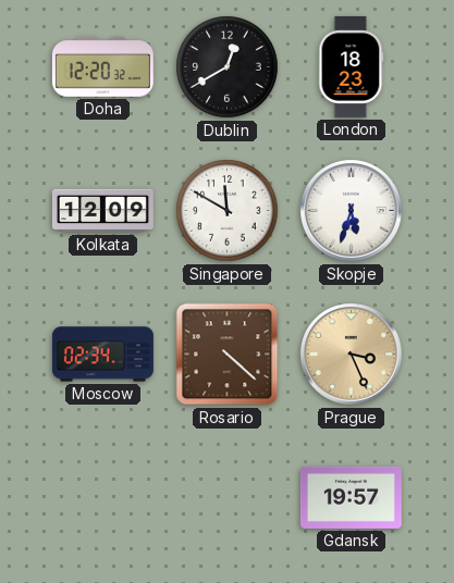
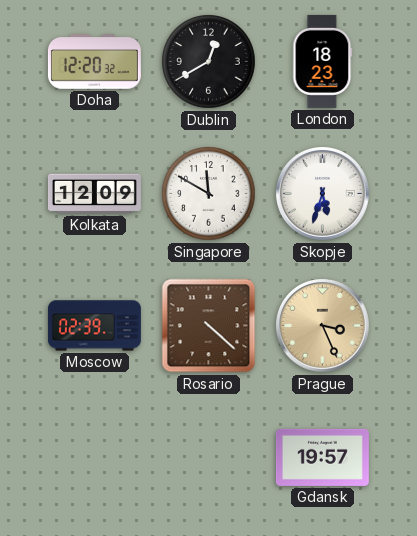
Moscow: 02:34 -> 02:39
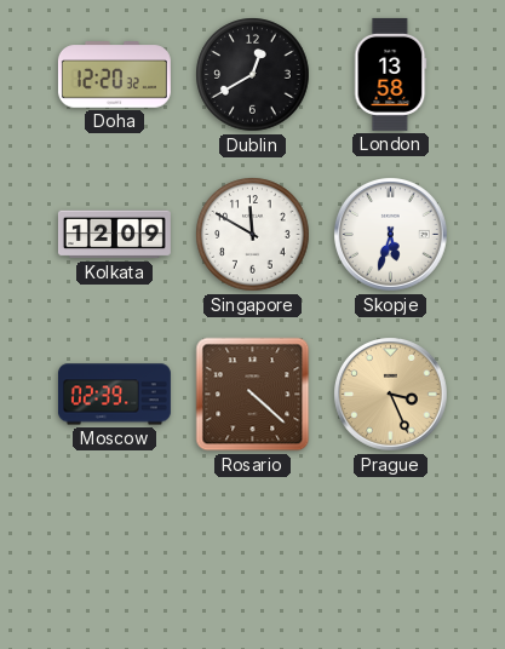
London: 18:23 -> 13:58
Gdansk: 19:57 -> none
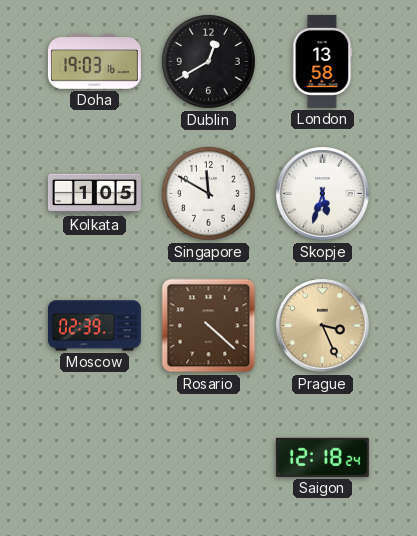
Doha: 12:20 -> 19:03
Kolkata: 12:09 -> 1:05
Saigon: none -> 12:18
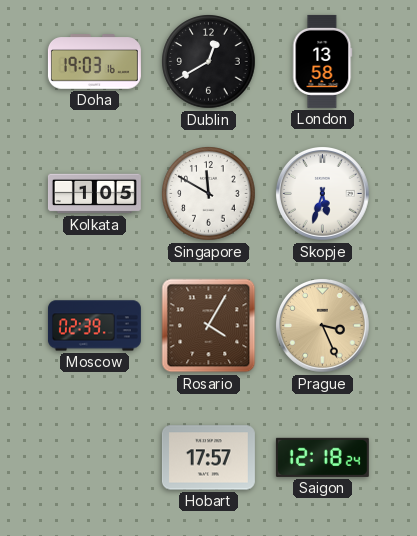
Rosario: 4:22 -> 4:05
Hobart: none -> 17:57
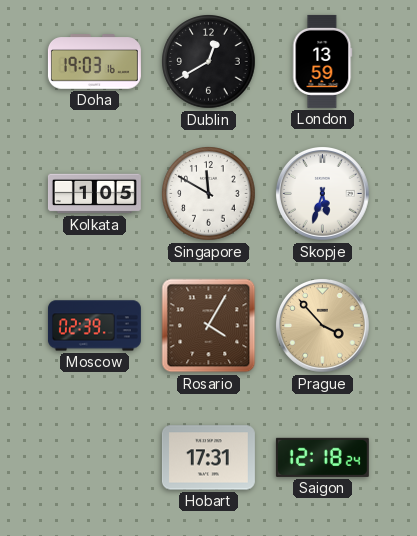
London: 13:58 -> 13:59
Prague: 3:26 -> 3:53
Hobart: 17:57 -> 17:31
